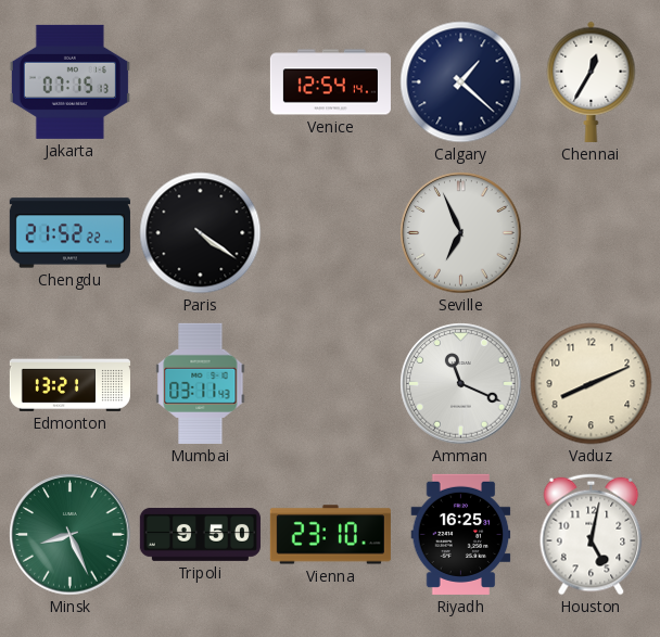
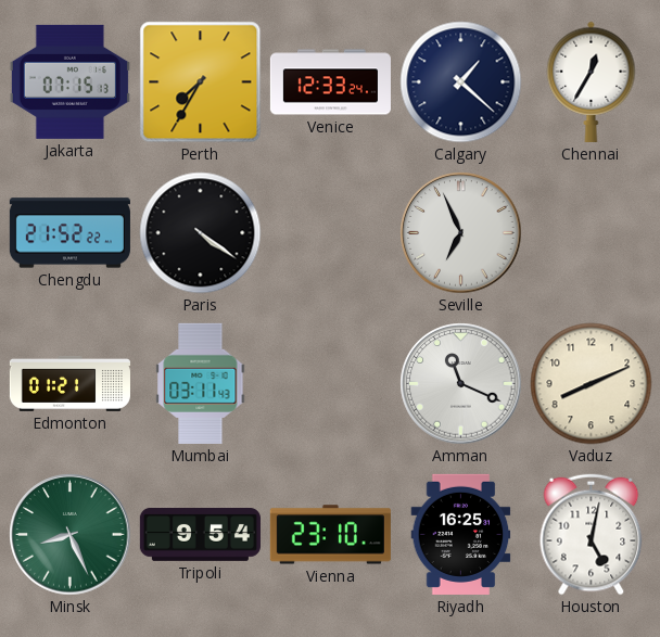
Perth: none -> 7:35
Venice: 12:54 -> 12:33
Edmonton: 13:21 -> 01:21
Tripoli: 9:50 -> 9:54
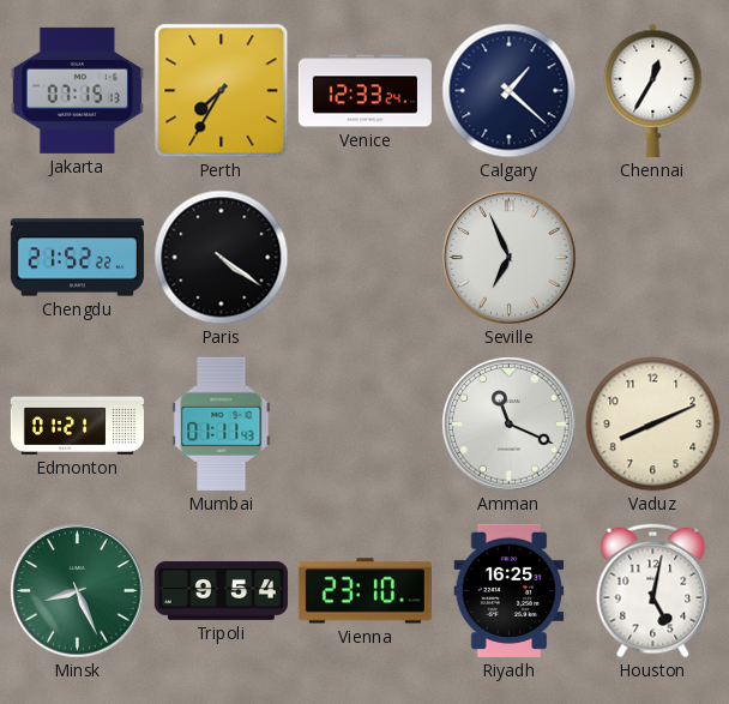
Mumbai: 03:11 -> 01:11
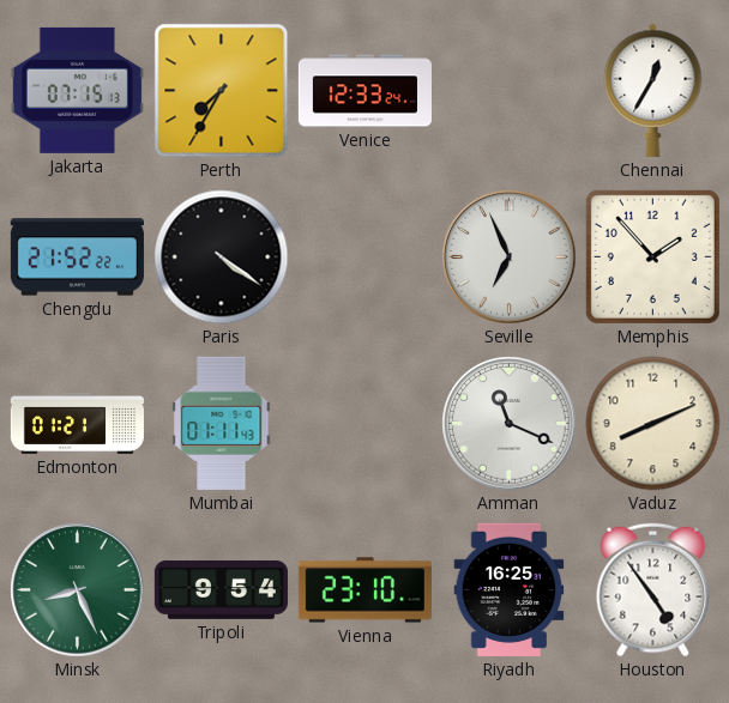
Calgary: 1:22 -> none
Memphis: none -> 1:53
Houston: 5:02 -> 4:54
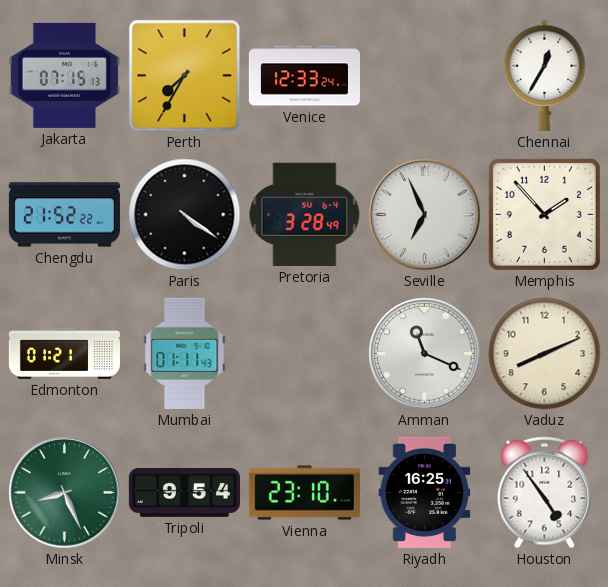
Pretoria: none -> 3:28
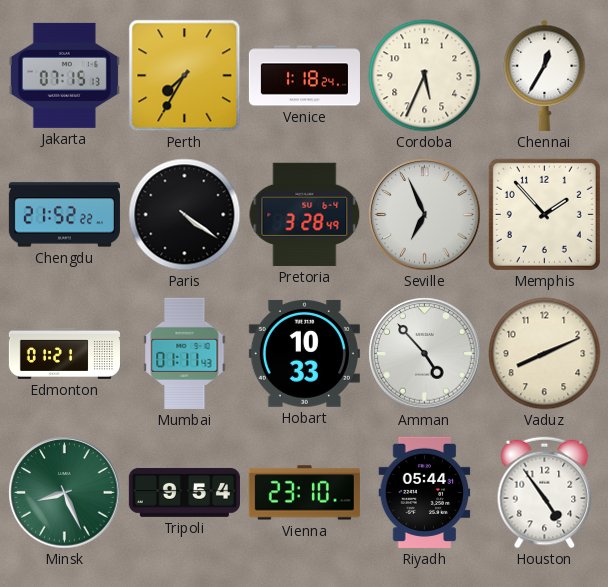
Venice: 12:33 -> 1:18
Cordoba: none -> 5:34
Hobart: none -> 10:33
Amman: 11:19 -> 4:53
Riyadh: 16:25 -> 05:44
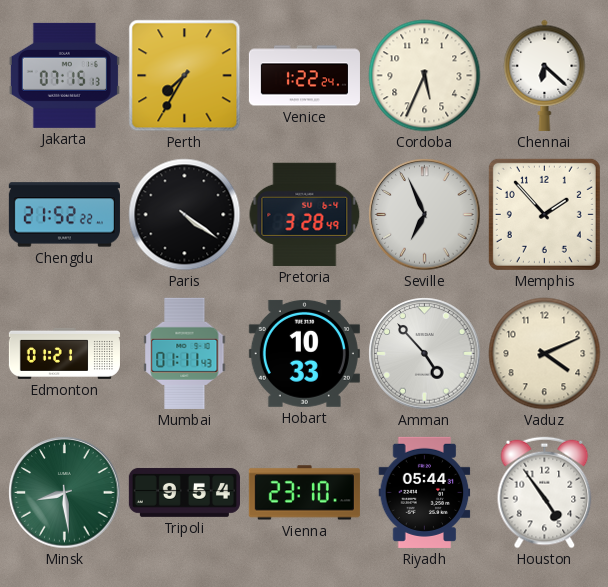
Venice: 1:18 -> 1:22
Chennai: 12:35 -> 6:22
Vaduz: 8:11 -> 4:11
Minsk: 8:26 -> 8:29
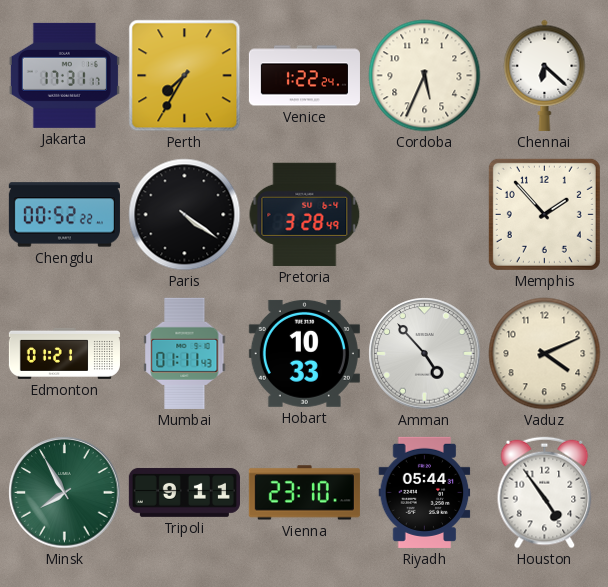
Jakarta: 07:15 -> 17:31
Chengdu: 21:52 -> 00:52
Seville: 6:56 -> none
Minsk: 8:29 -> 7:55
Tripoli: 9:54 -> 9:11
